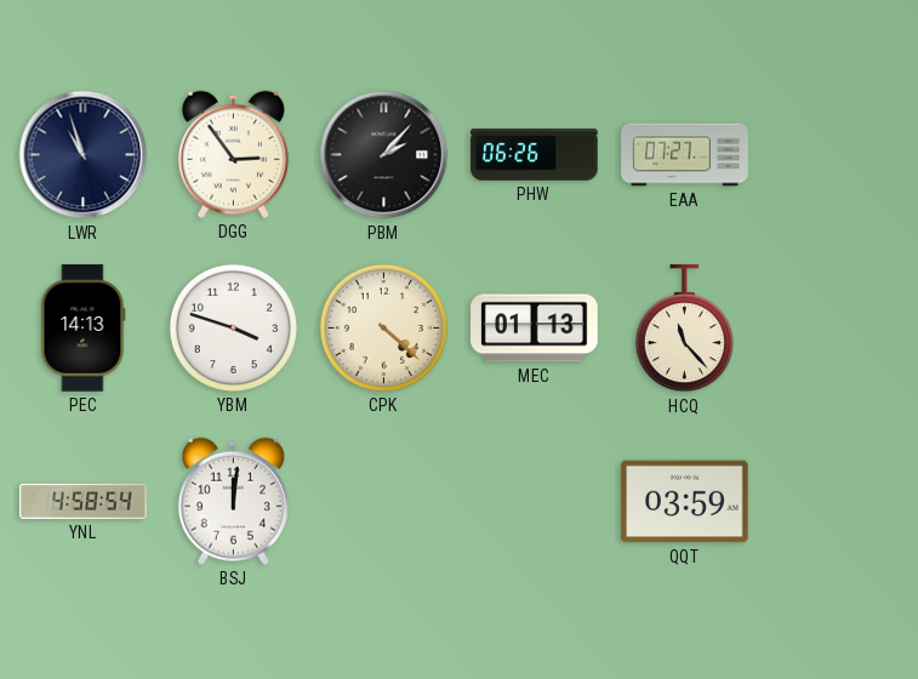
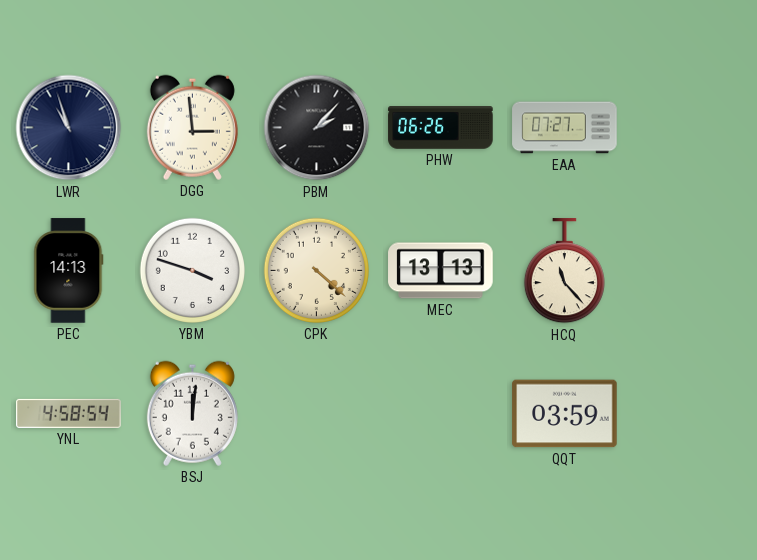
DGG: 2:54 -> 2:59
MEC: 01:13 -> 13:13
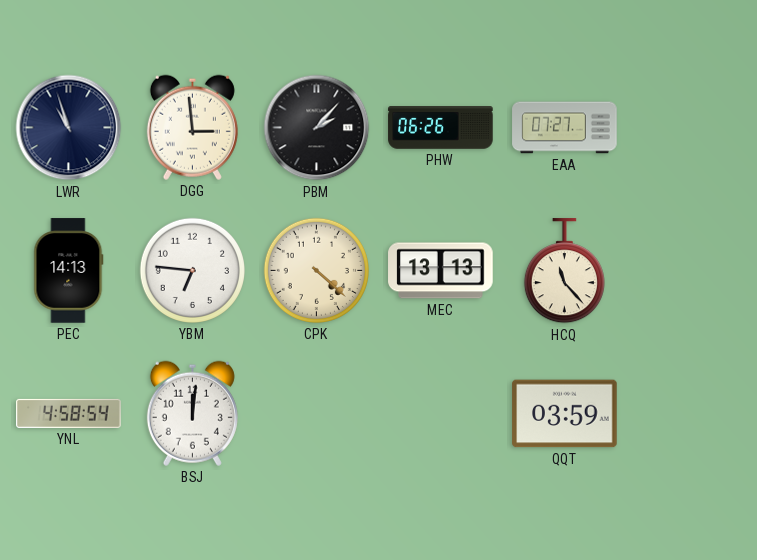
YBM: 3:48 -> 6:46
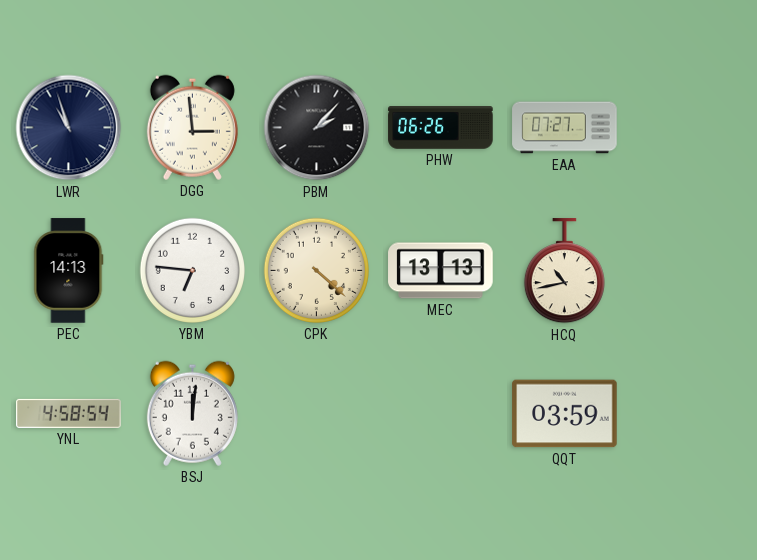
HCQ: 11:23 -> 10:43
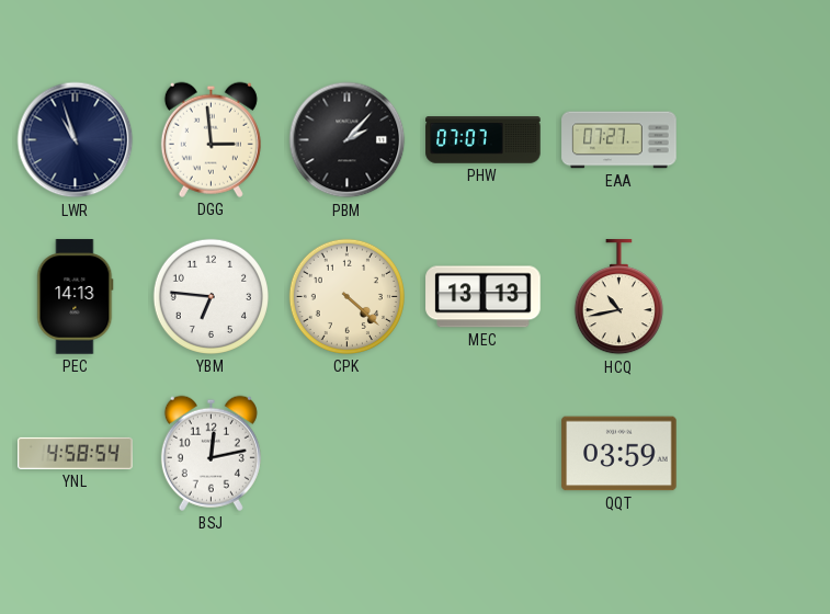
PHW: 06:26 -> 07:07
BSJ: 12:01 -> 12:13
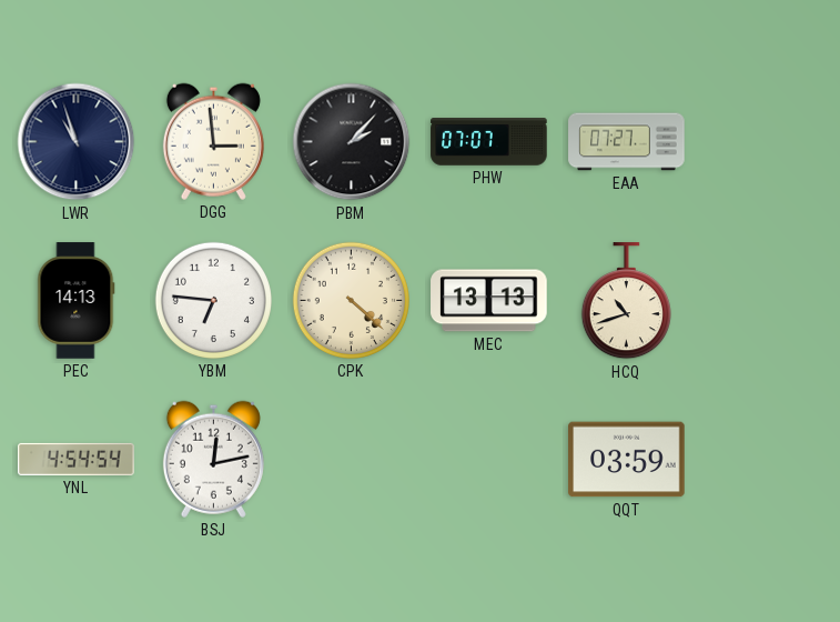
HCQ: 10:43 -> 10:42
YNL: 4:58 -> 4:54
